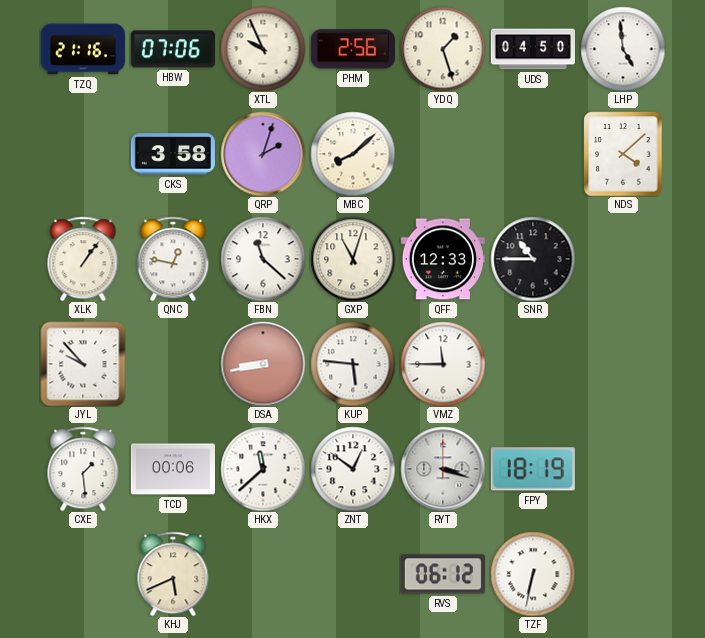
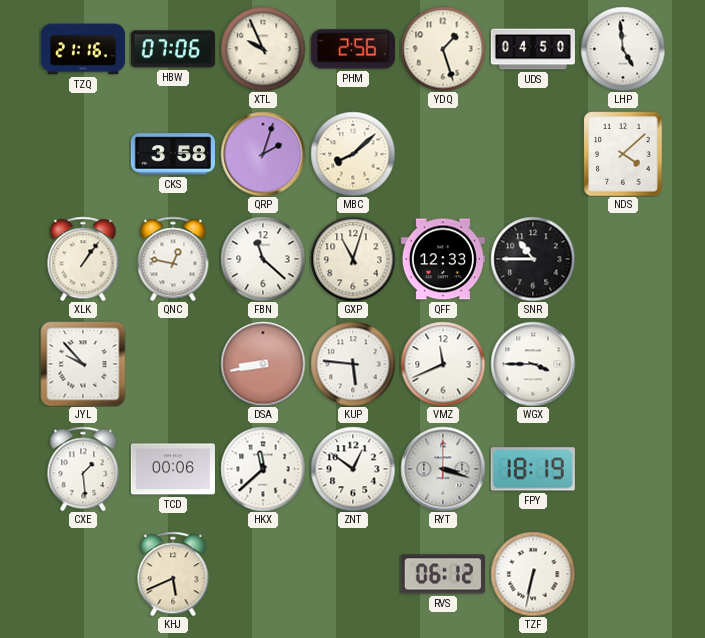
VMZ: 11:45 -> 11:41
WGX: none -> 3:45
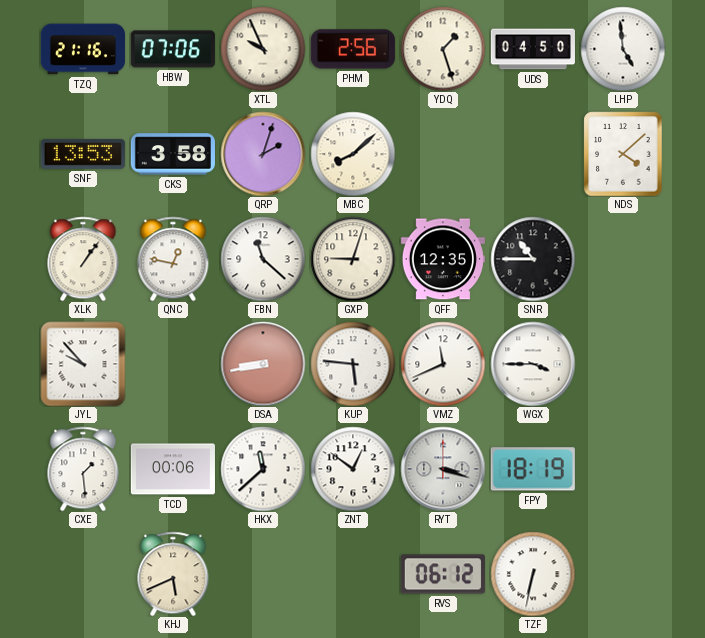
SNF: none -> 13:53
GXP: 11:03 -> 9:03
QFF: 12:33 -> 12:35
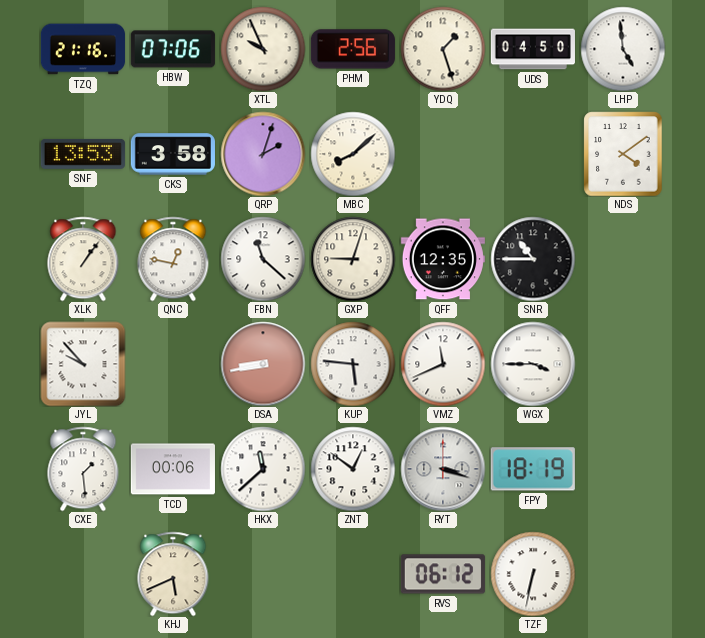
NDS: 4:08 -> 4:09
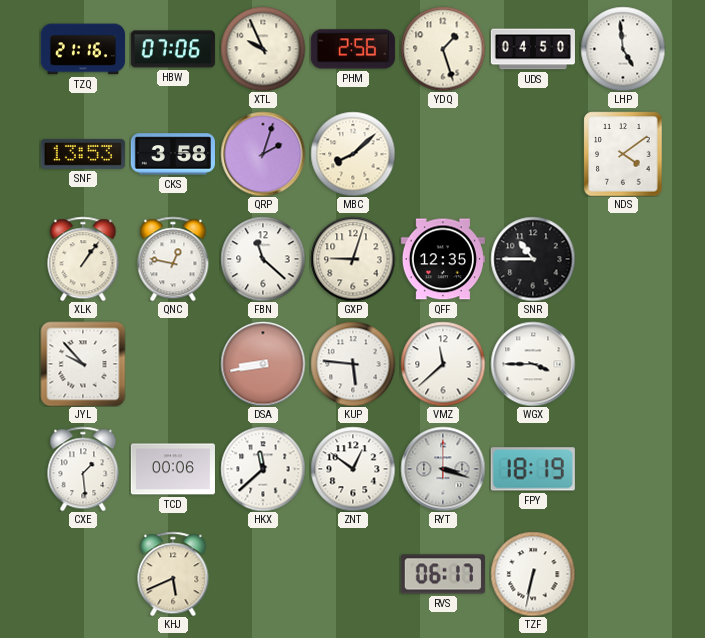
VMZ: 11:41 -> 11:38
RVS: 06:12 -> 06:17
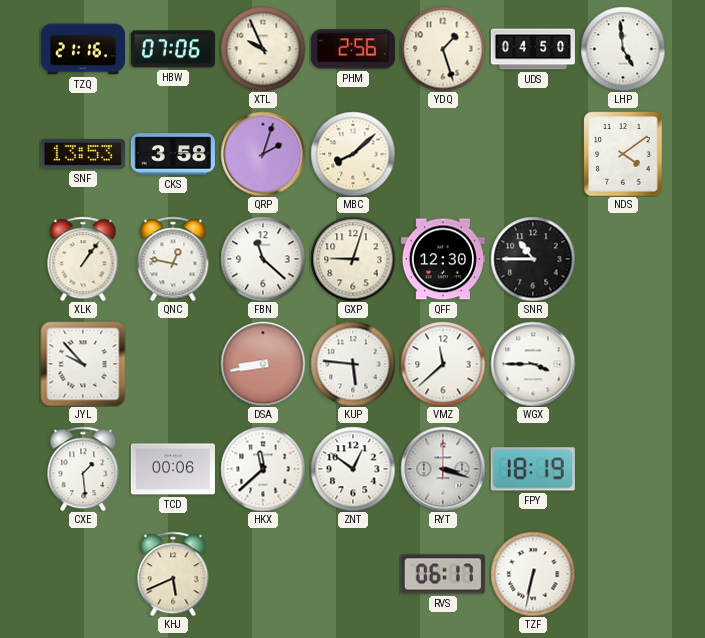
QFF: 12:35 -> 12:30
